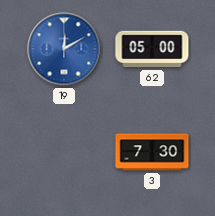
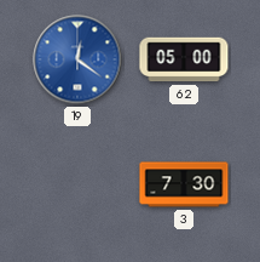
19: 12:10 -> 12:21
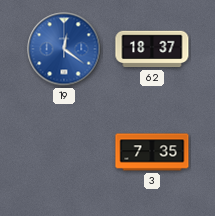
62: 05:00 -> 18:37
3: 7:30 -> 7:35
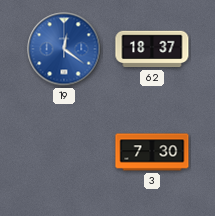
3: 7:35 -> 7:30
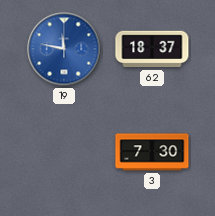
19: 12:21 -> 11:47
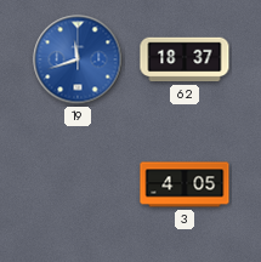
19: 11:47 -> 11:42
3: 7:30 -> 4:05
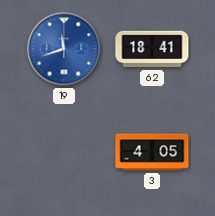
62: 18:37 -> 18:41
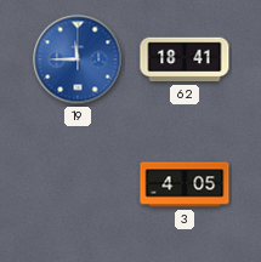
19: 11:42 -> 11:45
